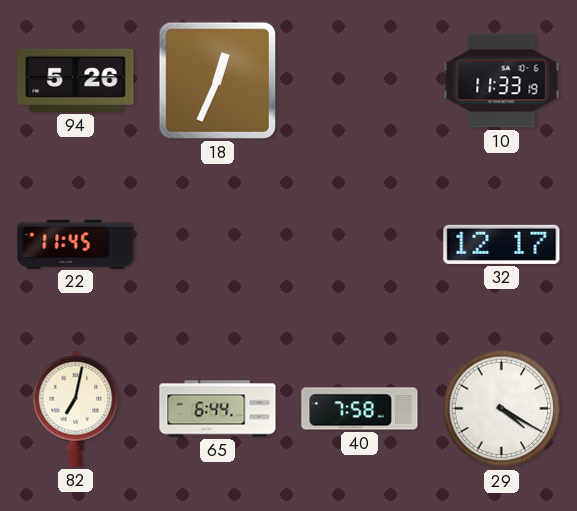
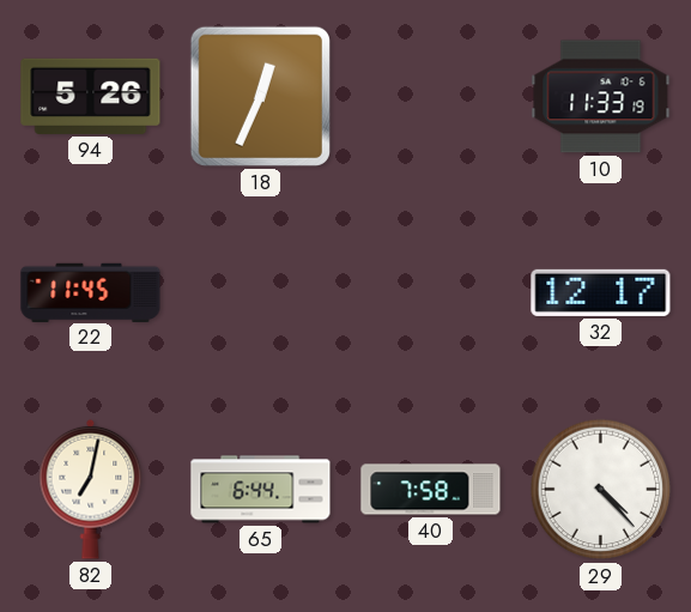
29: 4:20 -> 4:23
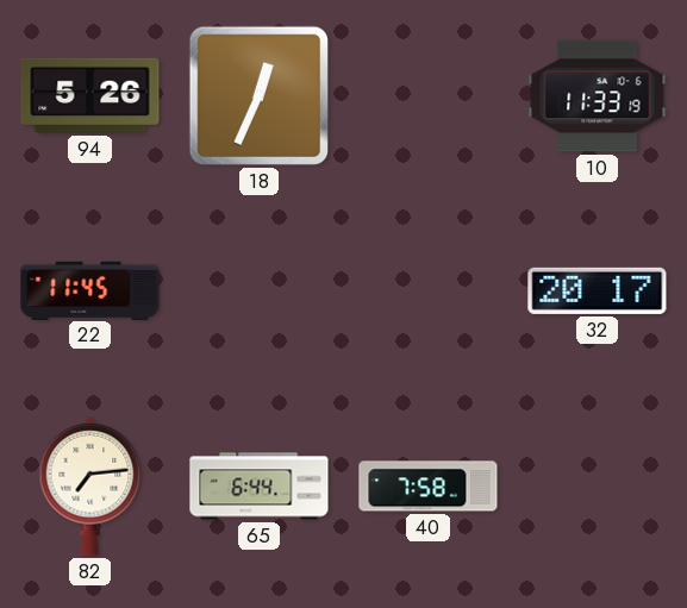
32: 12:17 -> 20:17
82: 7:02 -> 7:14
29: 4:23 -> none
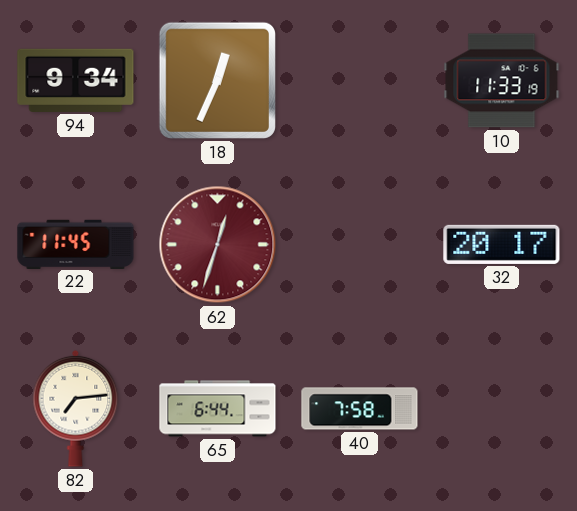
94: 5:26 -> 9:34
62: none -> 12:33
